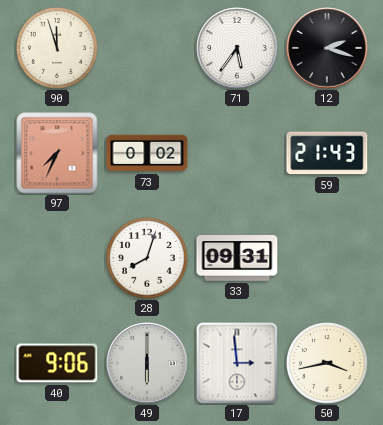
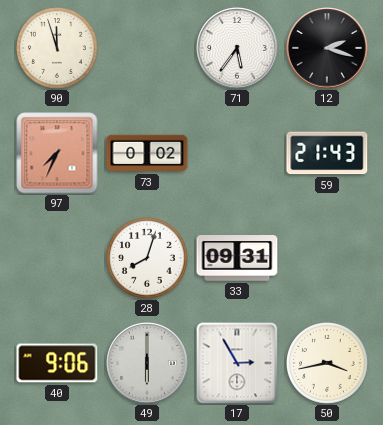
17: 2:59 -> 2:55
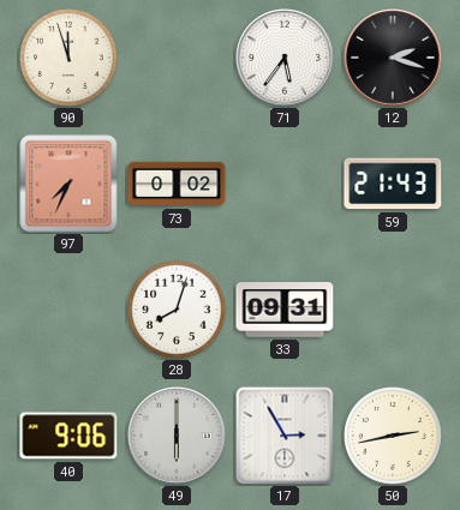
50: 3:43 -> 2:43
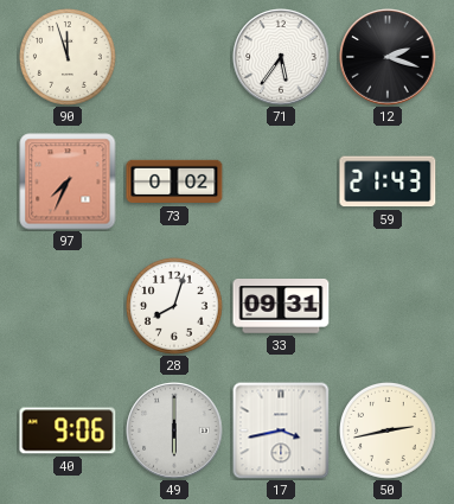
17: 2:55 -> 3:43
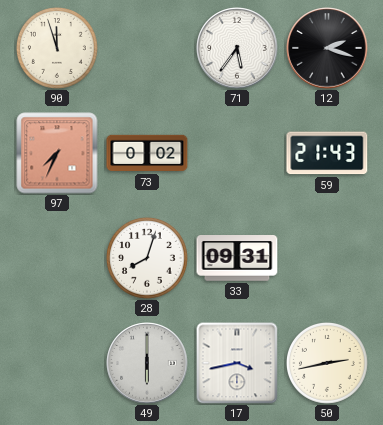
40: 9:06 -> none
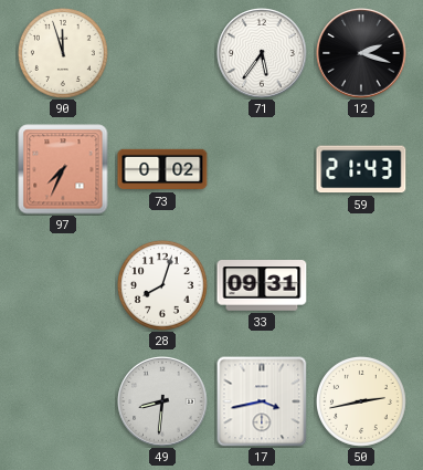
49: 6:00 -> 8:31
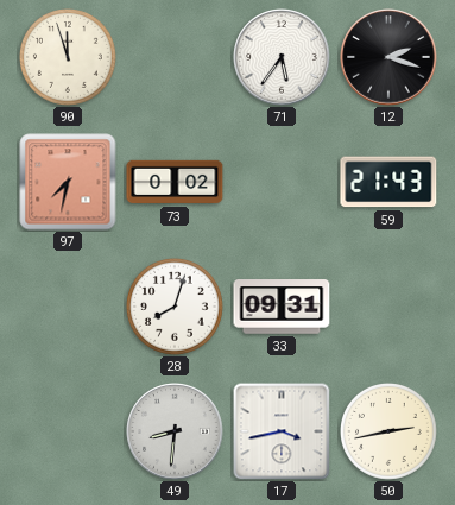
97: 7:34 -> 7:32
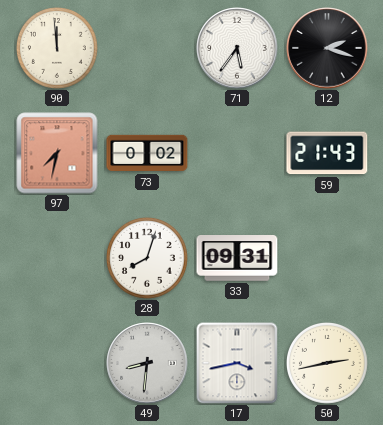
90: 11:57 -> 11:59
